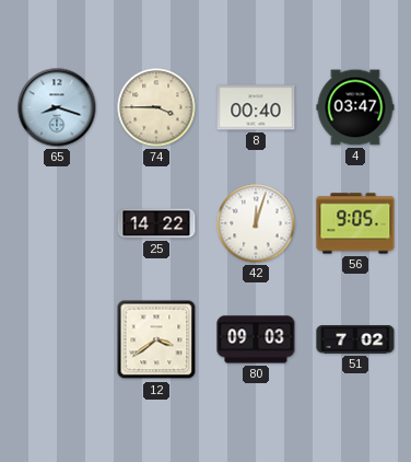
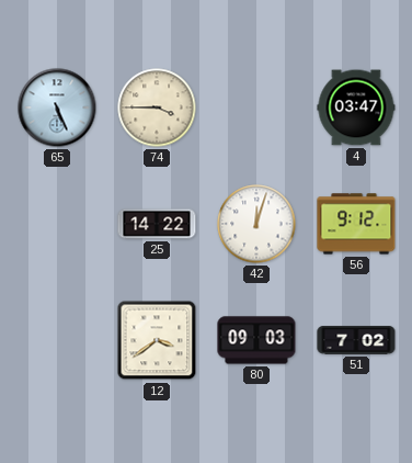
65: 8:18 -> 5:26
8: 00:40 -> none
56: 9:05 -> 9:12
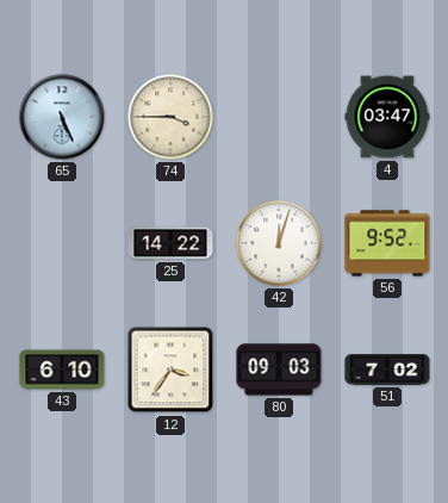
56: 9:12 -> 9:52
43: none -> 6:10
12: 3:39 -> 3:36
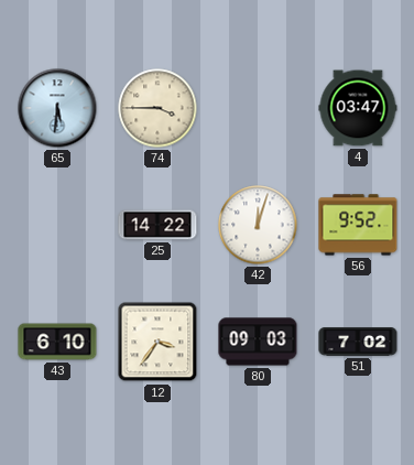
65: 5:26 -> 5:31
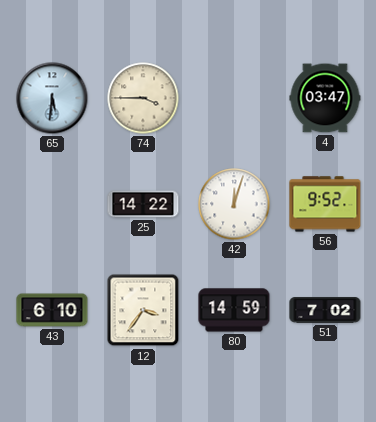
80: 09:03 -> 14:59
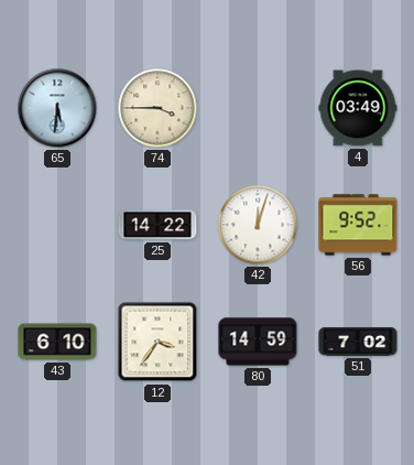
4: 03:47 -> 03:49
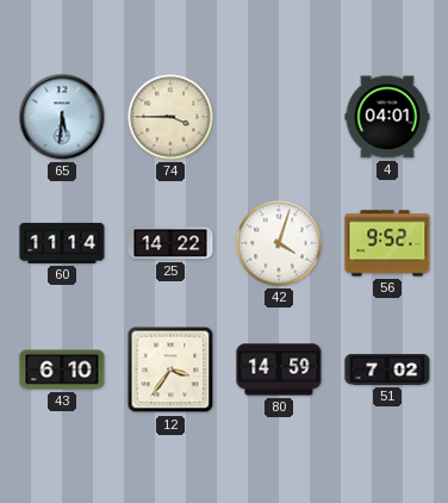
4: 03:49 -> 04:01
60: none -> 11:14
42: 12:03 -> 4:03
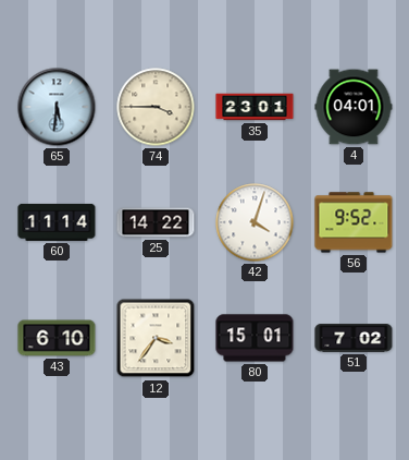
35: none -> 23:01
80: 14:59 -> 15:01
